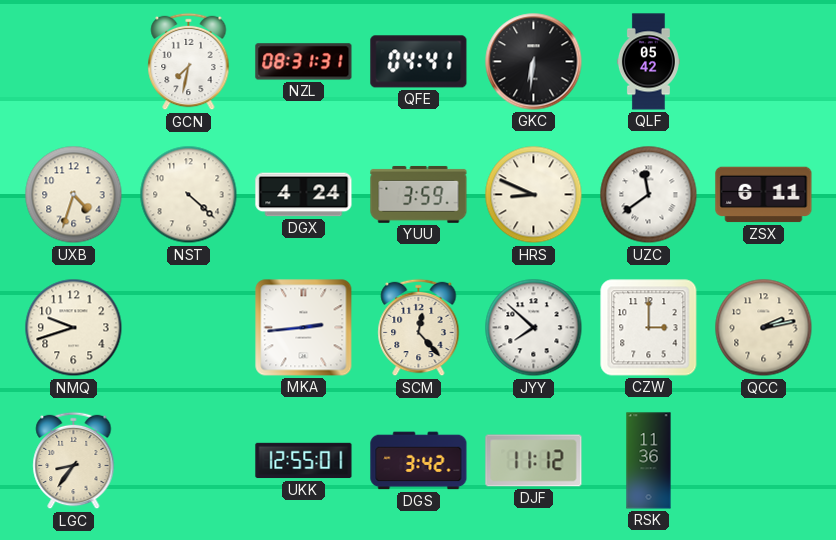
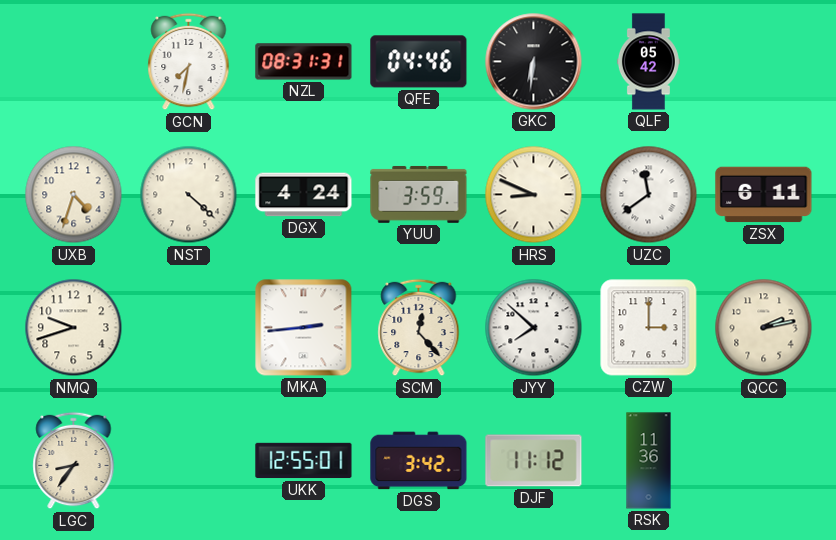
QFE: 04:41 -> 04:46
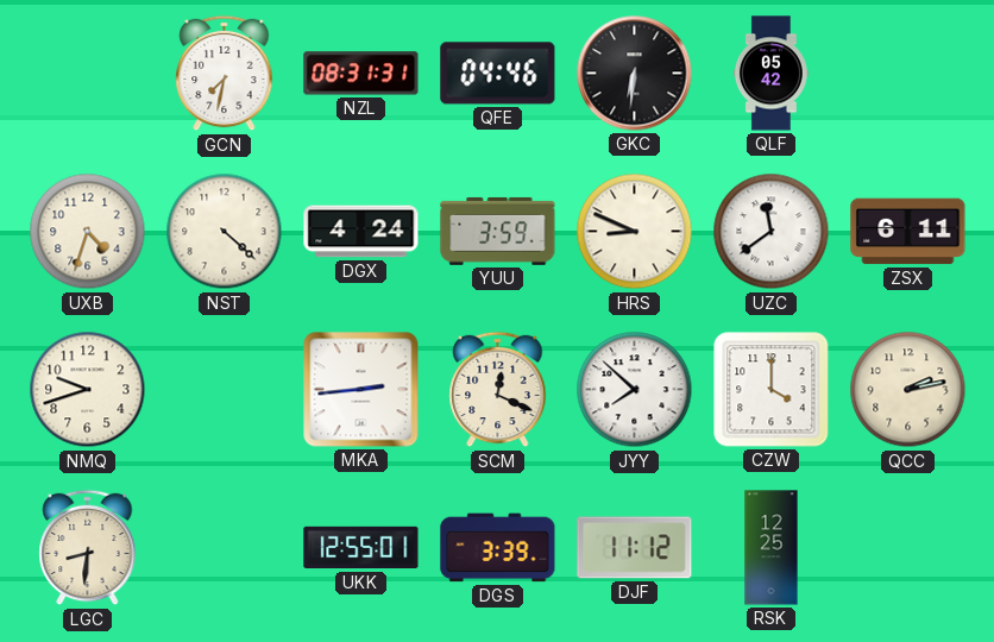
SCM: 12:23 -> 12:19
CZW: 3:00 -> 4:00
LGC: 8:36 -> 8:31
DGS: 3:42 -> 3:39
RSK: 11:36 -> 12:25
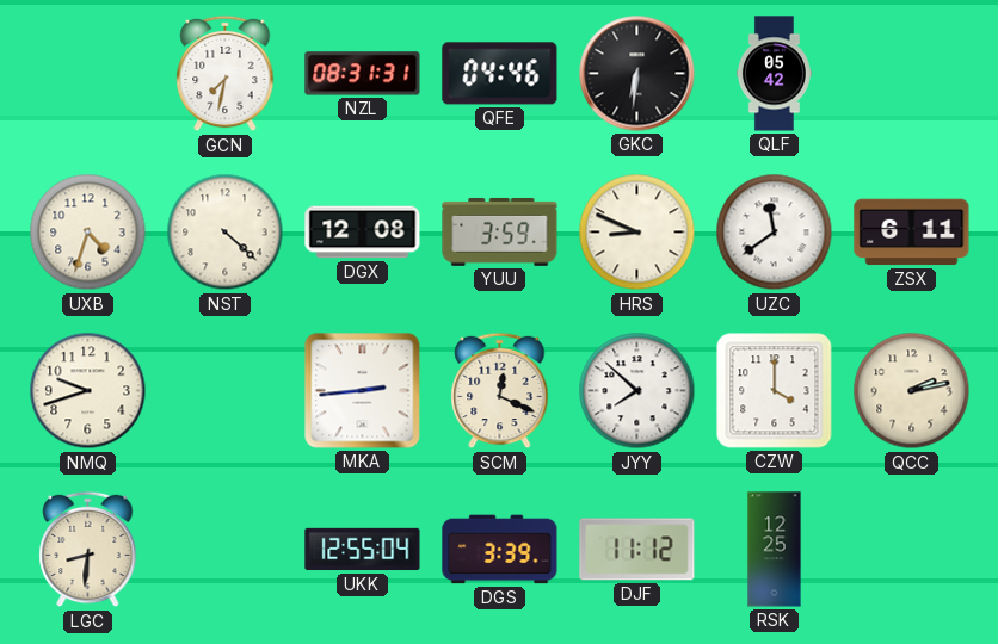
DGX: 4:24 -> 12:08
UKK: 12:55:01 -> 12:55:04
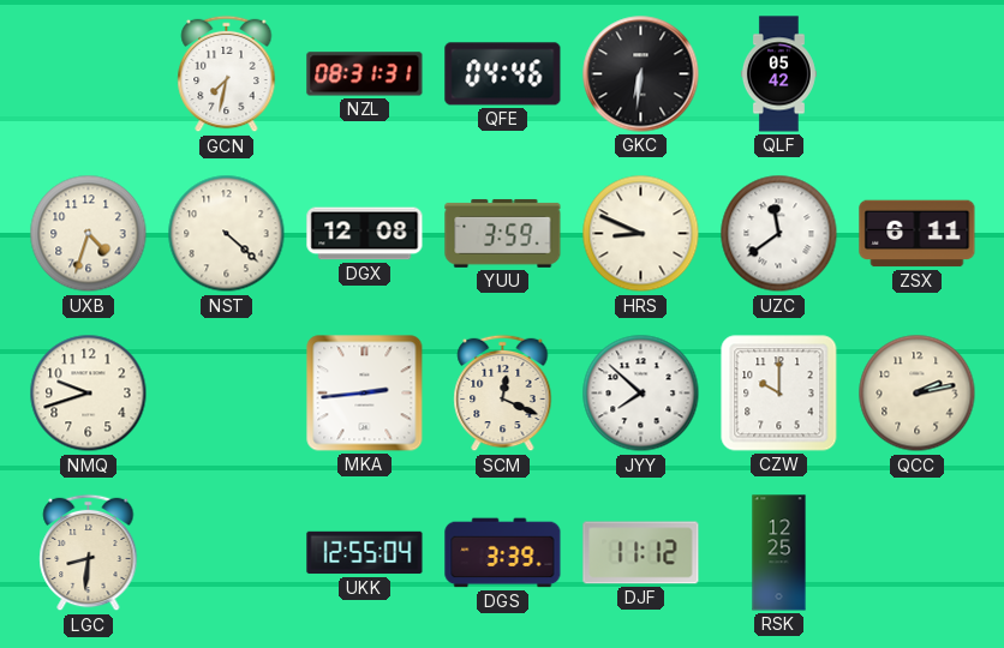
CZW: 4:00 -> 10:00
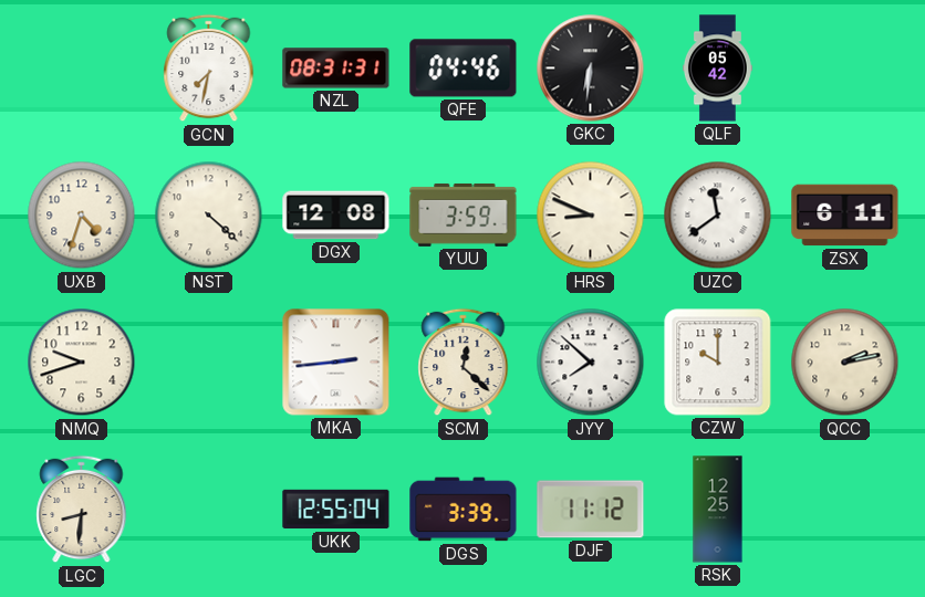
SCM: 12:19 -> 12:22
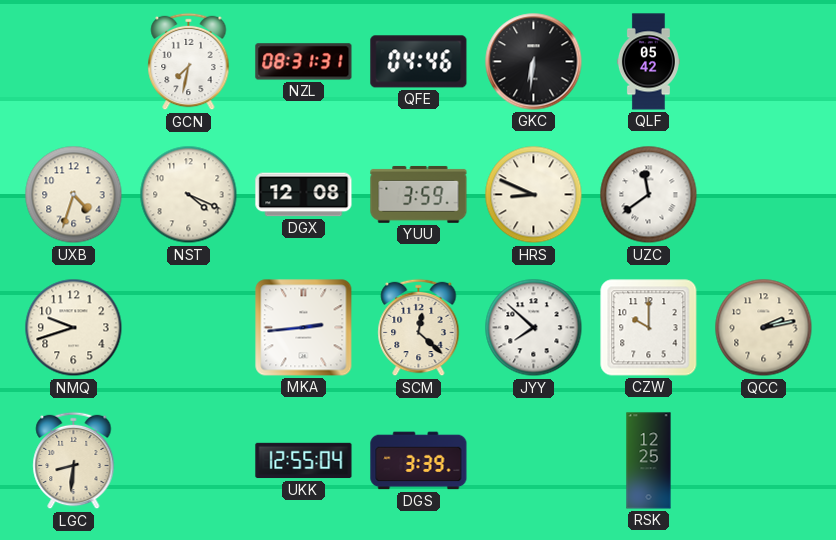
NST: 4:22 -> 4:19
ZSX: 6:11 -> none
DJF: 11:12 -> none
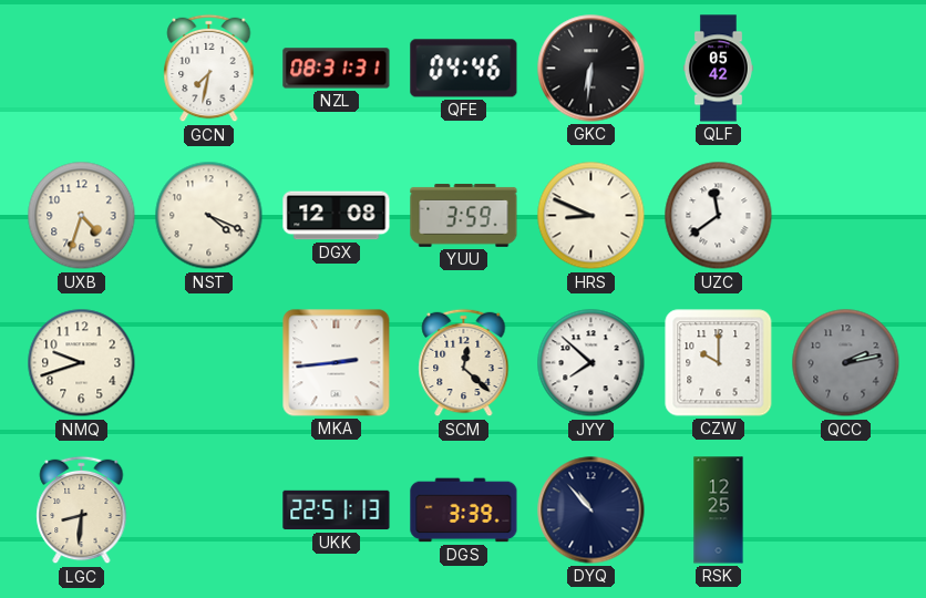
QCC dial: cream -> grey
UKK: 12:55 -> 22:51
DYQ: none -> 10:53
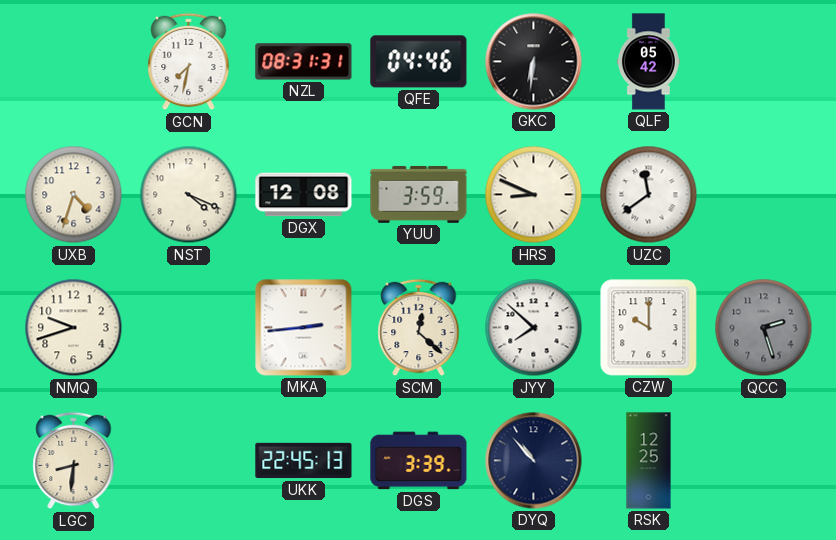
QCC: 2:13 -> 2:27
UKK: 22:51 -> 22:45
